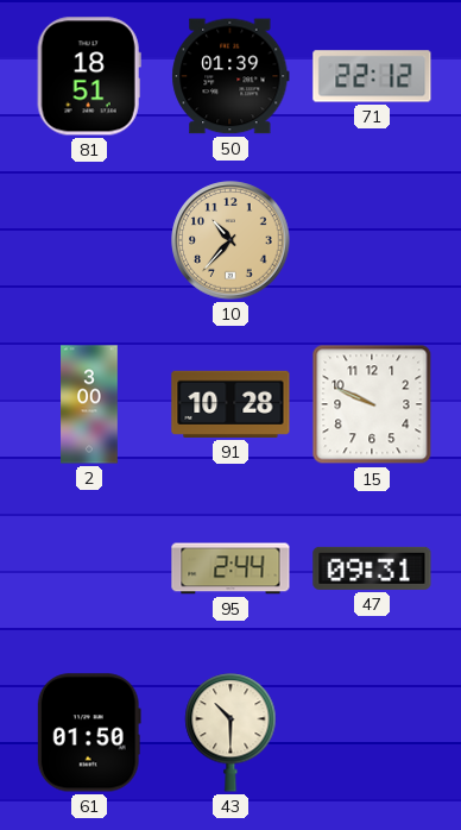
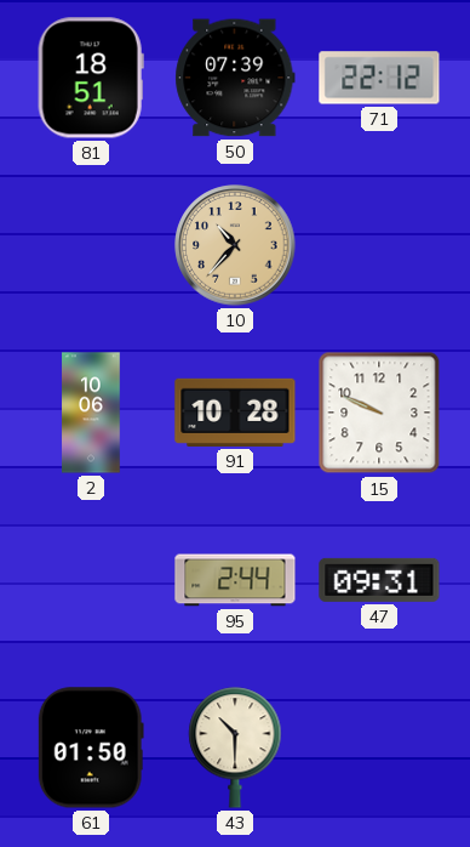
50: 01:39 -> 07:39
2: 3:00 -> 10:06
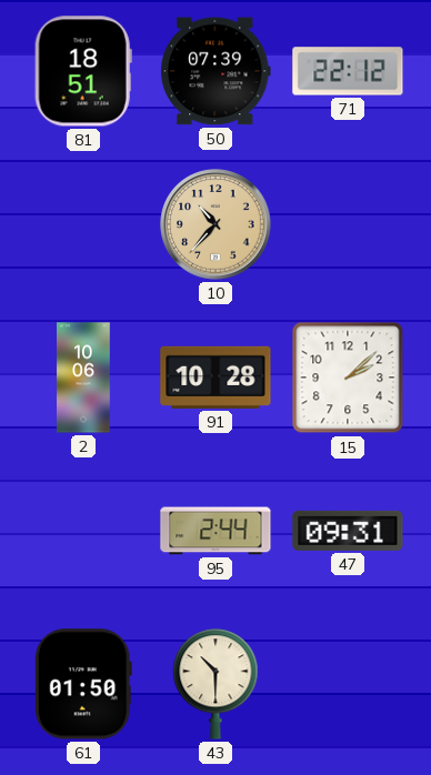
15: 9:49 -> 2:08
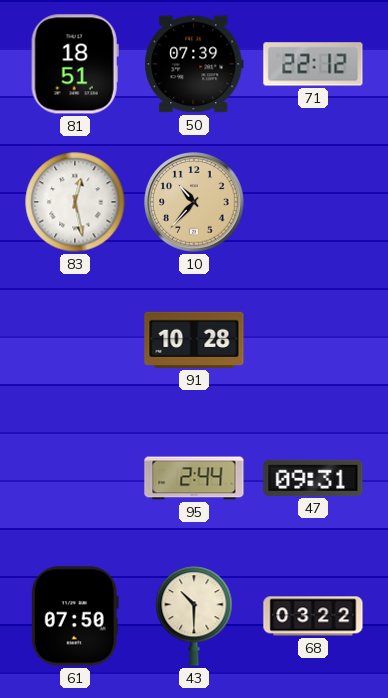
83: none -> 12:28
2: 10:06 -> none
15: 2:08 -> none
61: 01:50 -> 07:50
68: none -> 03:22
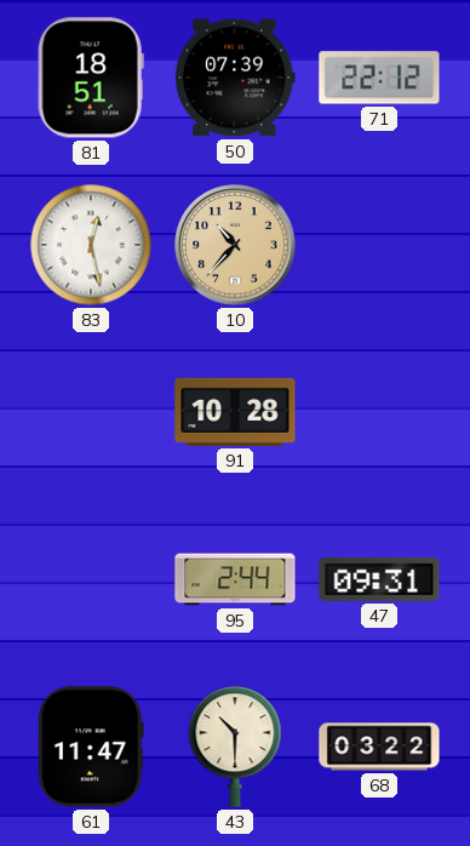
61: 07:50 -> 11:47
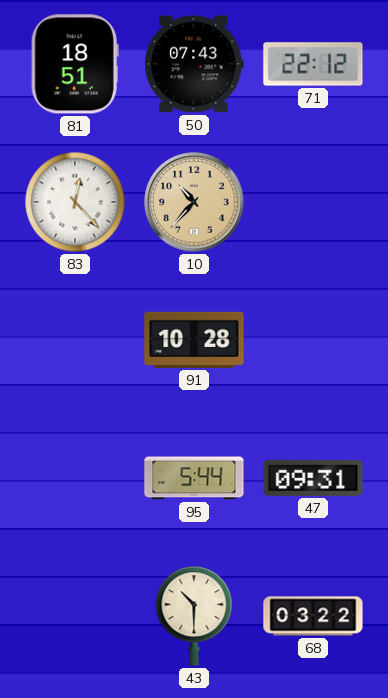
50: 07:39 -> 07:43
83: 12:28 -> 12:23
95: 2:44 -> 5:44
61: 11:47 -> none
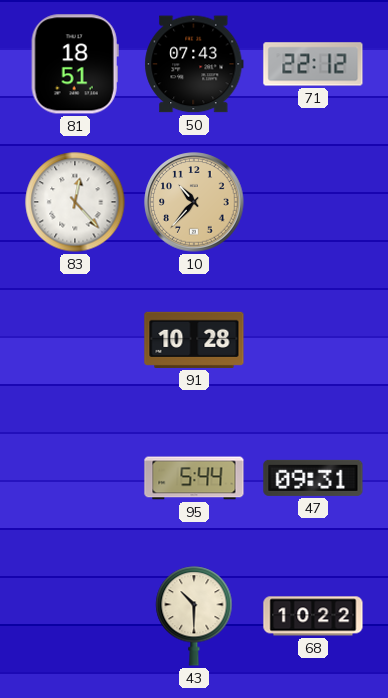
68: 03:22 -> 10:22
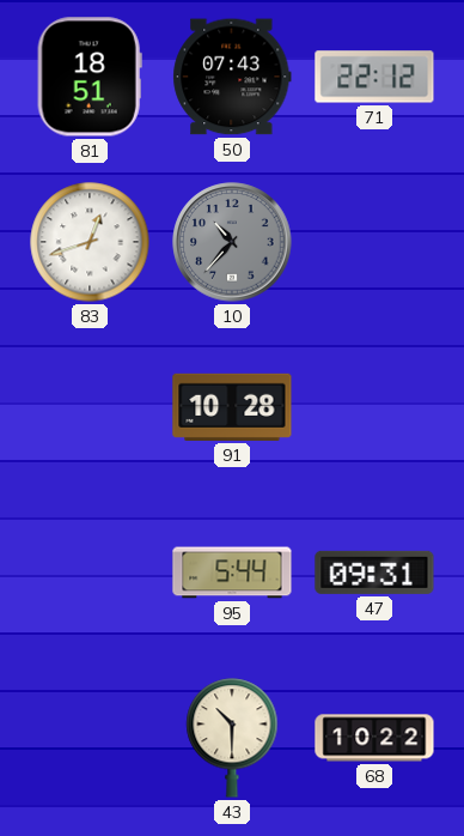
83: 12:23 -> 12:42
10 dial: champagne -> grey
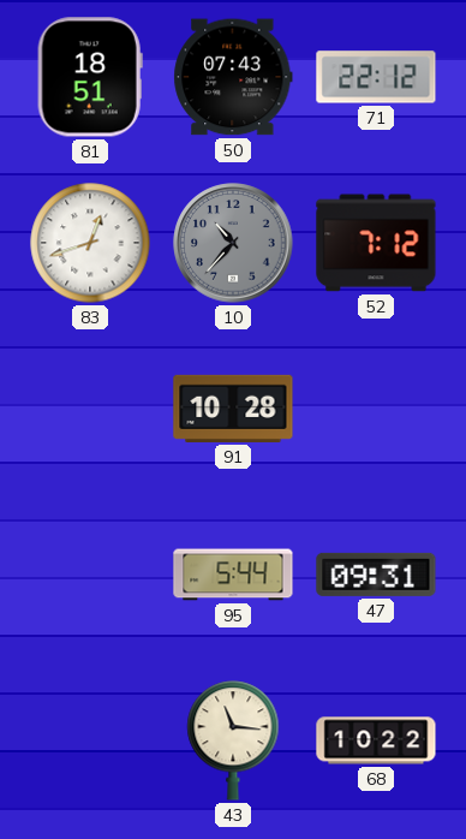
52: none -> 7:12
43: 10:30 -> 11:16
